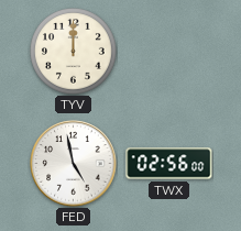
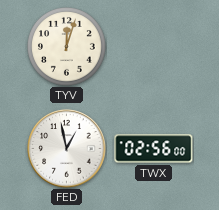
TYV: 12:00 -> 12:03
FED: 4:58 -> 12:58
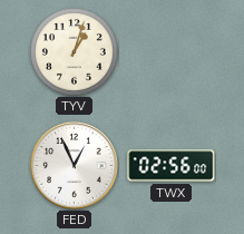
TYV: 12:03 -> 1:03
FED: 12:58 -> 12:56
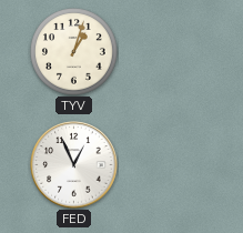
TWX: 02:56 -> none
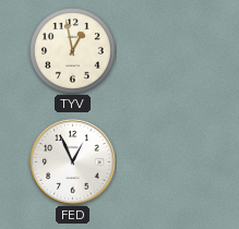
TYV: 1:03 -> 12:58
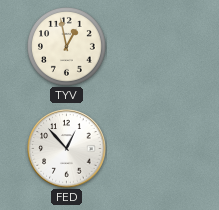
FED: 12:56 -> 12:53
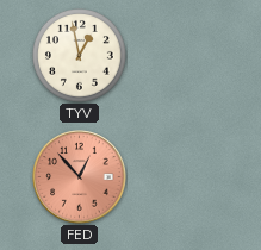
FED dial: white -> salmon
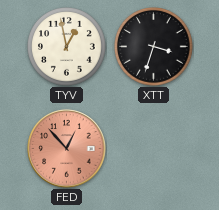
XTT: none -> 3:33
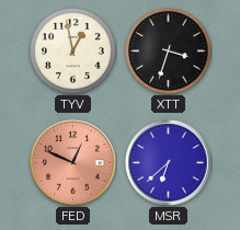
FED: 12:53 -> 12:49
MSR: none -> 6:38
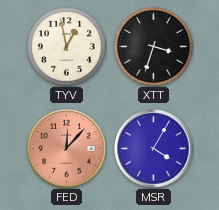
FED: 12:49 -> 12:07
MSR: 6:38 -> 4:05
